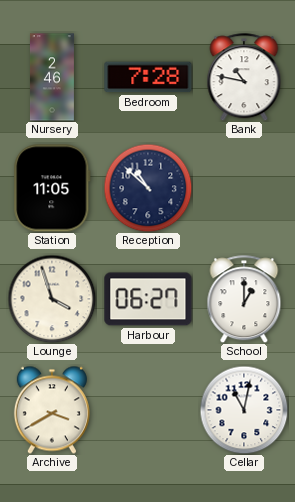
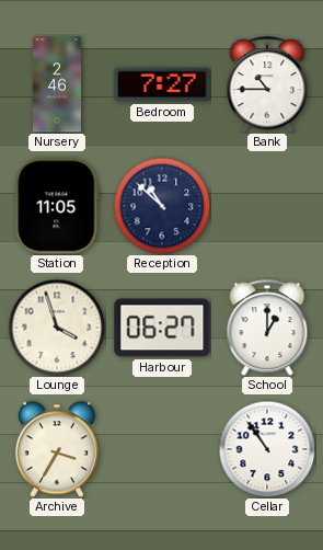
Bedroom: 7:28 -> 7:27
Bank: 10:47 -> 10:45
Archive: 3:40 -> 3:35
Cellar: 11:02 -> 10:54
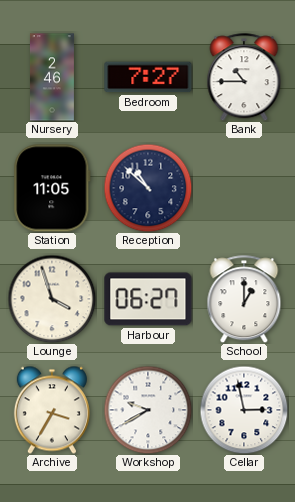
Workshop: none -> 9:40
Cellar: 10:54 -> 2:58
